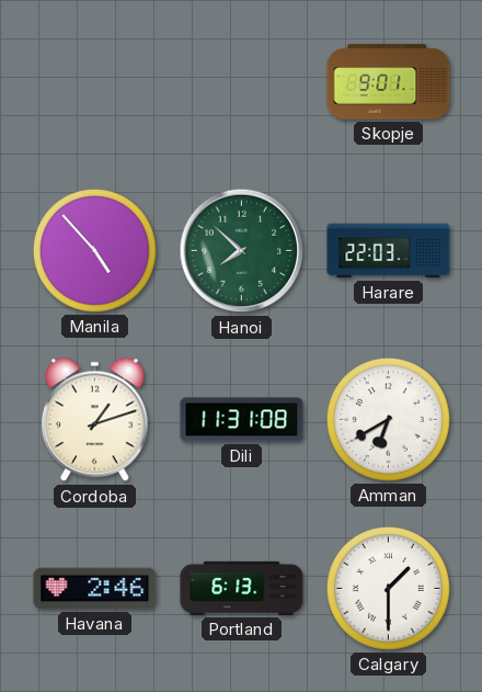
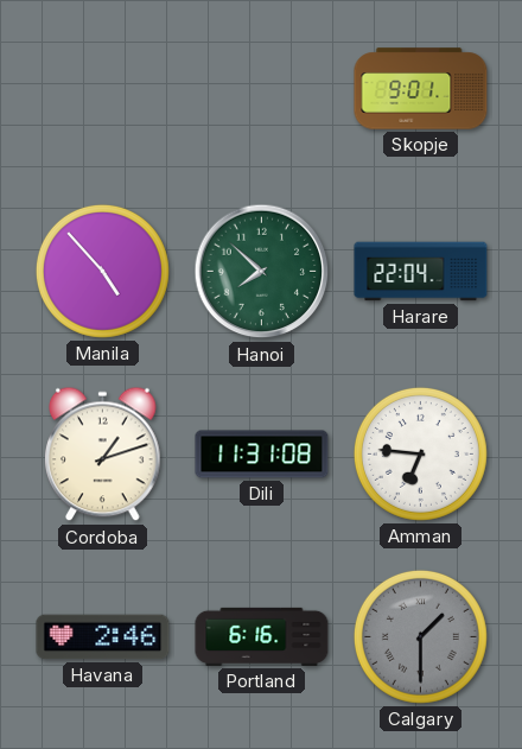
Harare: 22:03 -> 22:04
Amman: 6:40 -> 6:46
Portland: 6:13 -> 6:16
Calgary dial: white -> grey
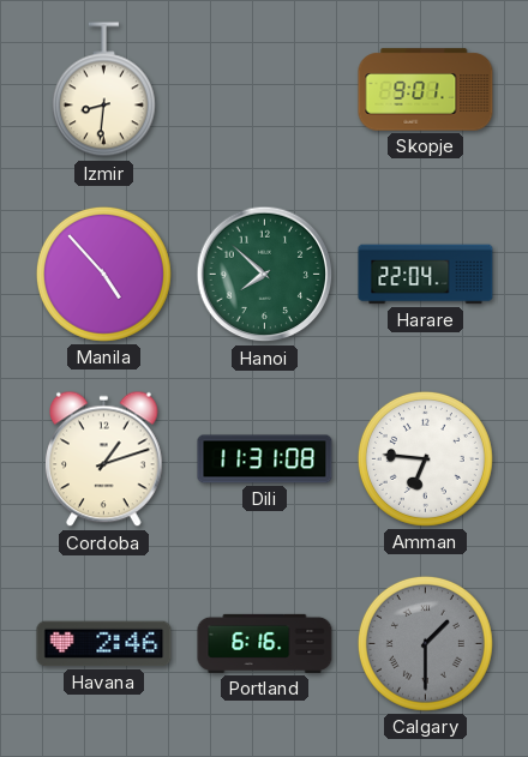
Izmir: none -> 8:31
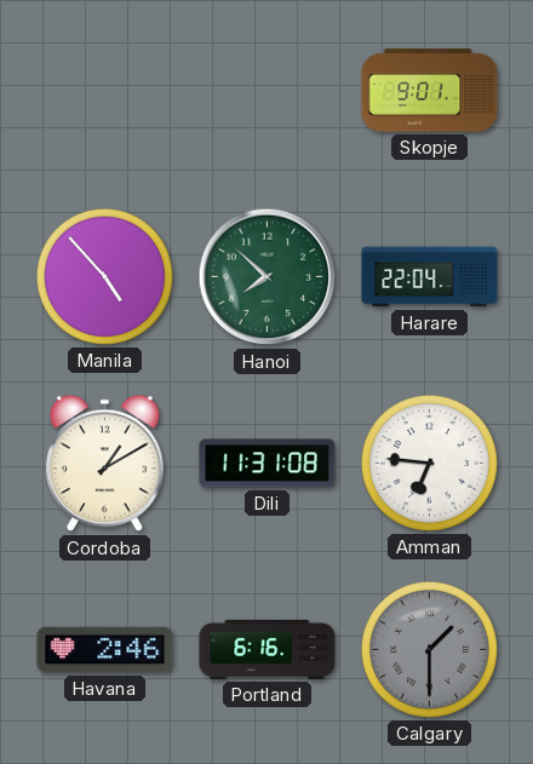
Izmir: 8:31 -> none
Cordoba: 1:12 -> 1:10
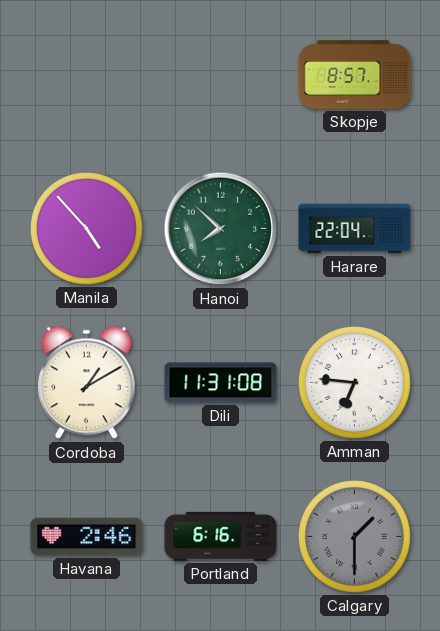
Skopje: 9:01 -> 8:57
